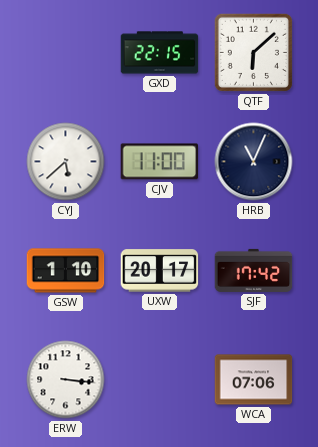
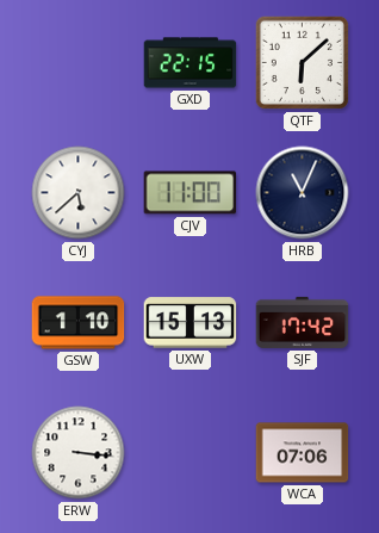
UXW: 20:17 -> 15:13
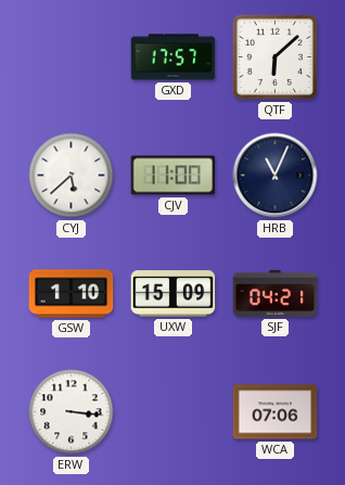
GXD: 22:15 -> 17:57
UXW: 15:13 -> 15:09
SJF: 17:42 -> 04:21
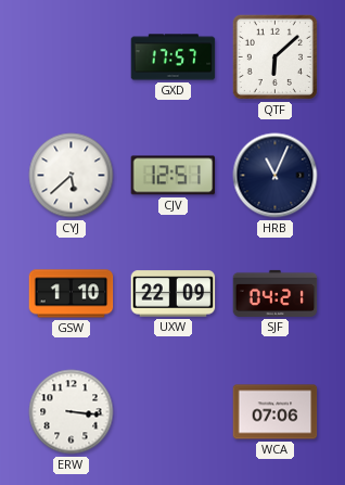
CJV: 11:00 -> 12:51
UXW: 15:09 -> 22:09
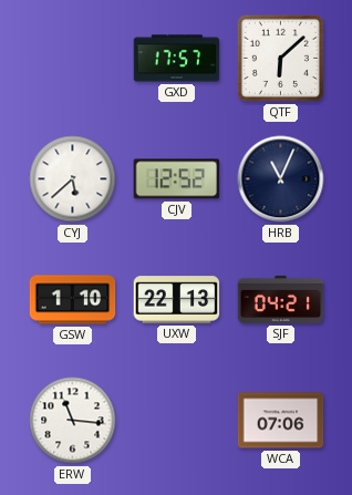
CJV: 12:51 -> 12:52
UXW: 22:09 -> 22:13
ERW: 3:16 -> 11:16
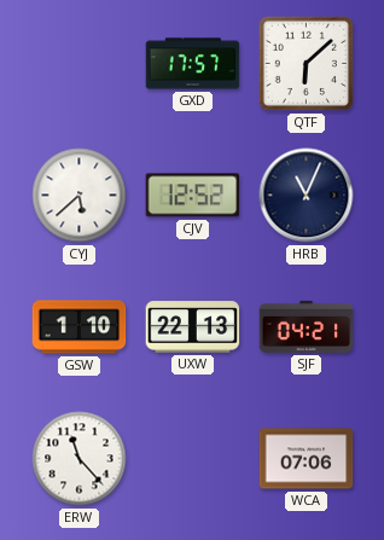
ERW: 11:16 -> 11:23
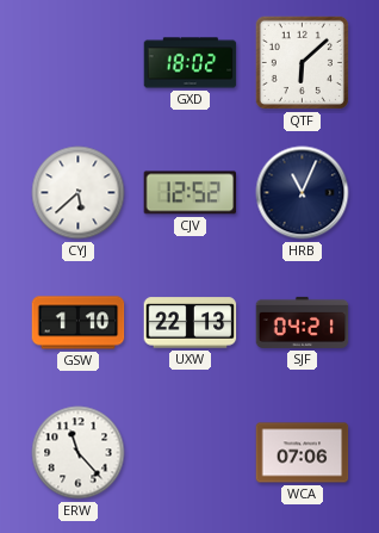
GXD: 17:57 -> 18:02
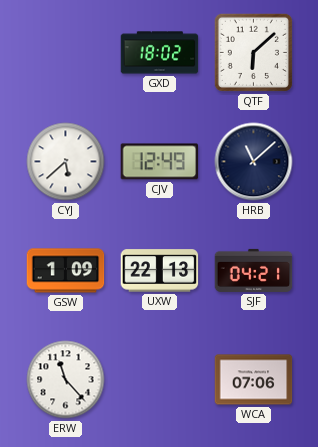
CJV: 12:52 -> 12:49
HRB: 11:04 -> 11:08
GSW: 1:10 -> 1:09
